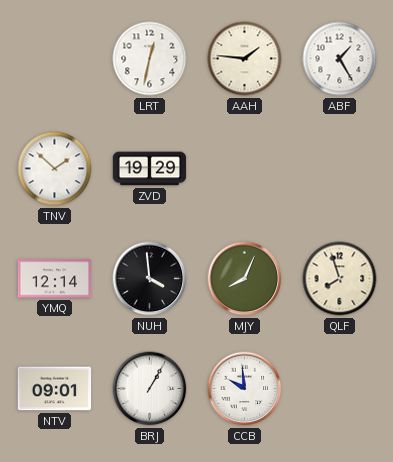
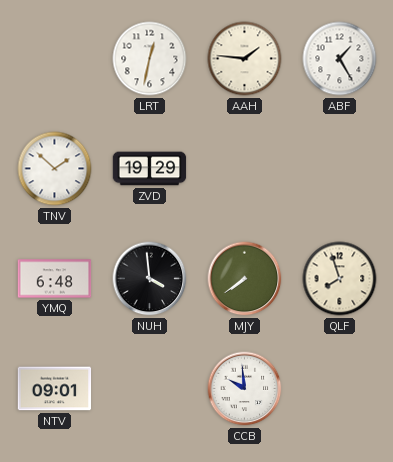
YMQ: 12:14 -> 6:48
MJY: 8:04 -> 7:39
BRJ: 1:05 -> none
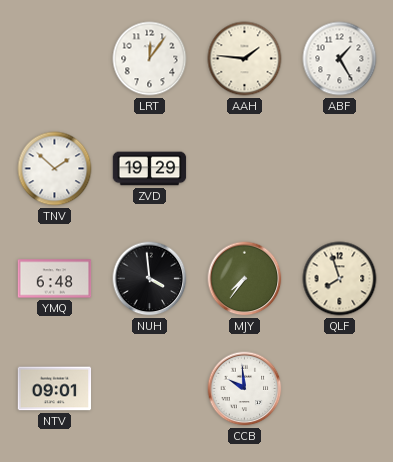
LRT: 12:32 -> 12:06
MJY: 7:39 -> 7:36
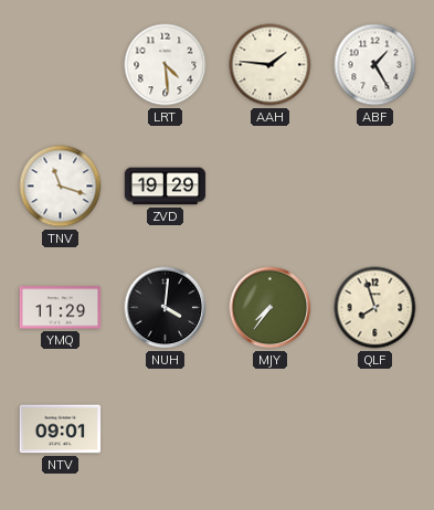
LRT: 12:06 -> 4:29
TNV: 1:52 -> 11:18
YMQ: 6:48 -> 11:29
NUH: 3:59 -> 4:01
CCB: 9:59 -> none
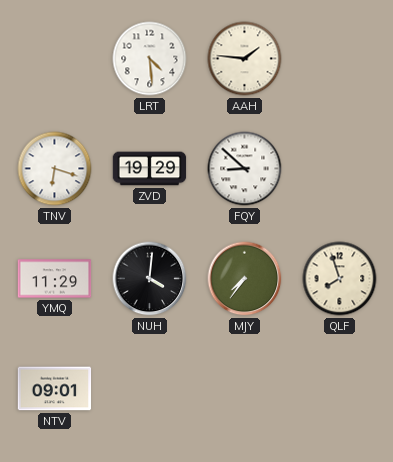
ABF: 1:25 -> none
TNV: 11:18 -> 6:18
FQY: none -> 8:52
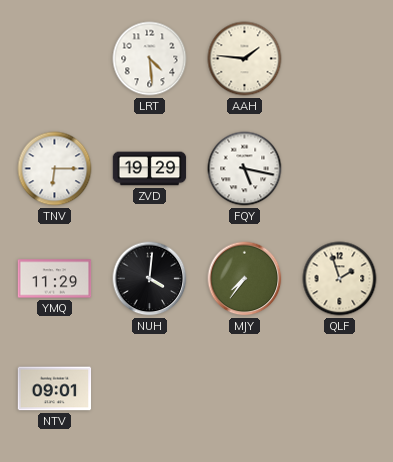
TNV: 6:18 -> 6:15
FQY: 8:52 -> 5:17
QLF: 7:57 -> 1:57
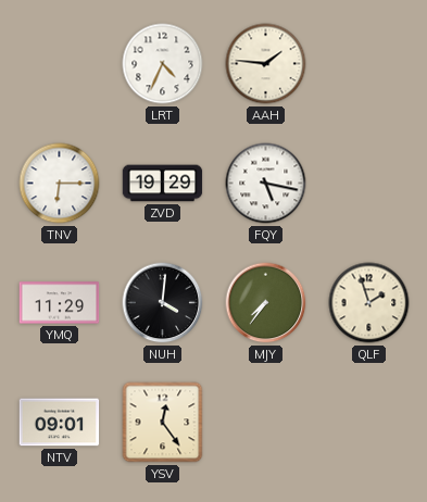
LRT: 4:29 -> 4:34
YSV: none -> 12:24
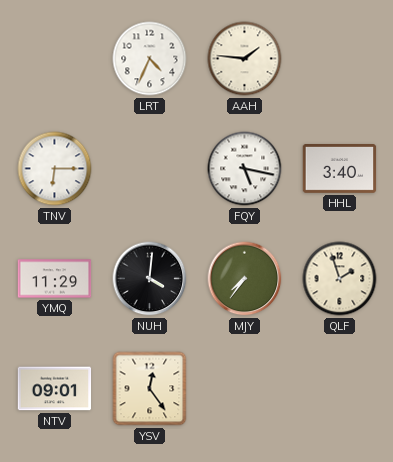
ZVD: 19:29 -> none
HHL: none -> 3:40
